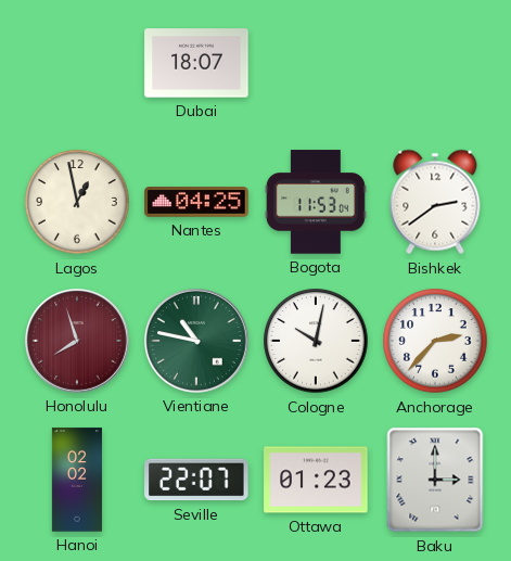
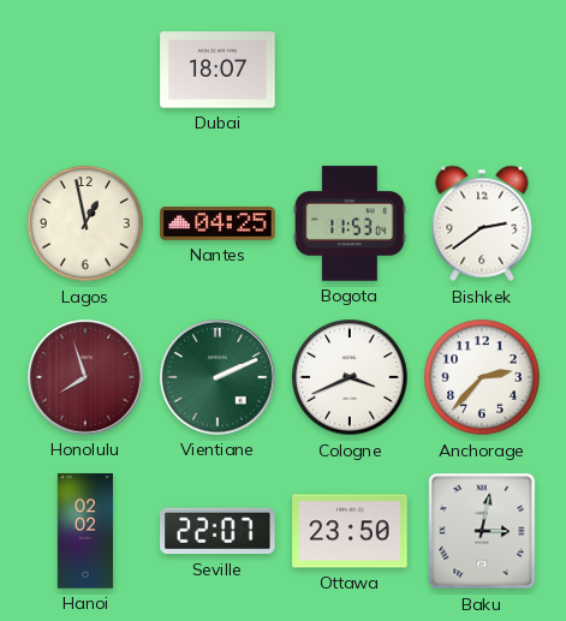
Vientiane: 10:47 -> 2:11
Cologne: 10:02 -> 3:41
Ottawa: 01:23 -> 23:50
Baku: 3:00 -> 3:02
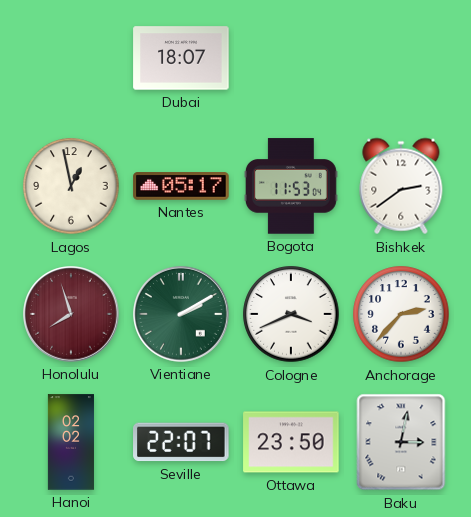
Nantes: 04:25 -> 05:17
Vientiane: 2:11 -> 2:10
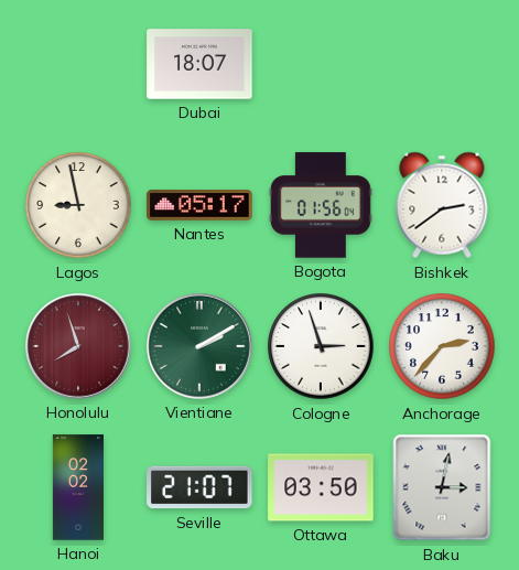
Lagos: 12:58 -> 8:58
Bogota: 11:53 -> 01:56
Cologne: 3:41 -> 2:57
Seville: 22:07 -> 21:07
Ottawa: 23:50 -> 03:50
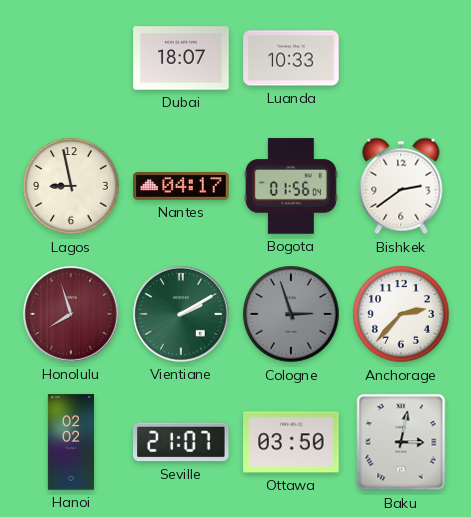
Luanda: none -> 10:33
Nantes: 05:17 -> 04:17
Cologne dial: white -> grey
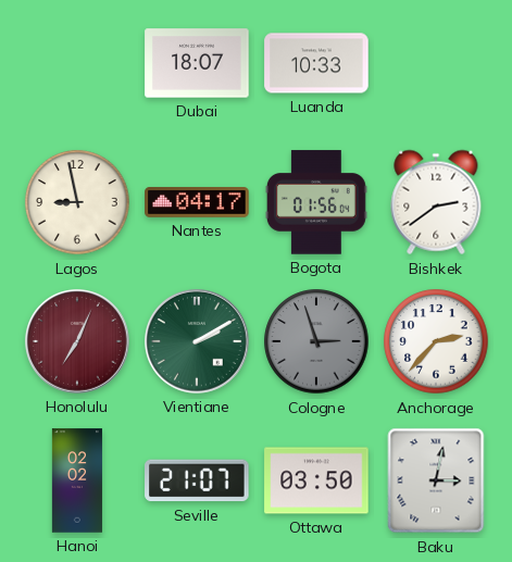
Honolulu: 7:57 -> 7:04
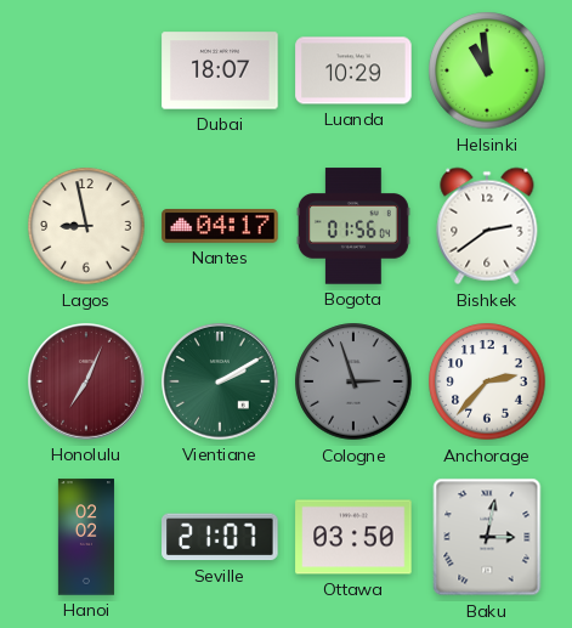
Luanda: 10:33 -> 10:29
Helsinki: none -> 10:59
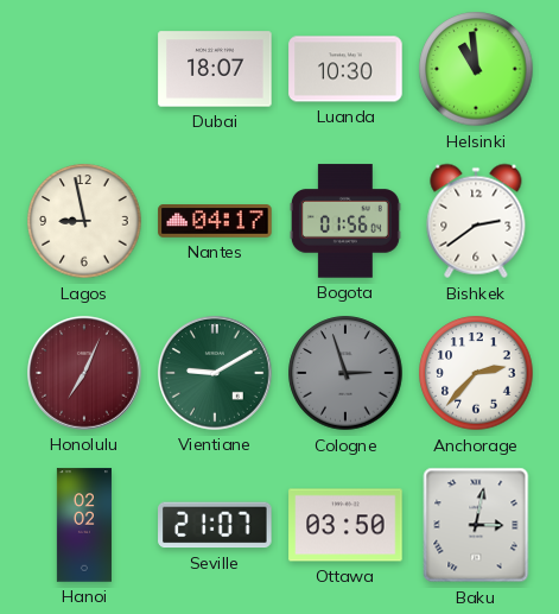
Luanda: 10:29 -> 10:30
Vientiane: 2:10 -> 9:10
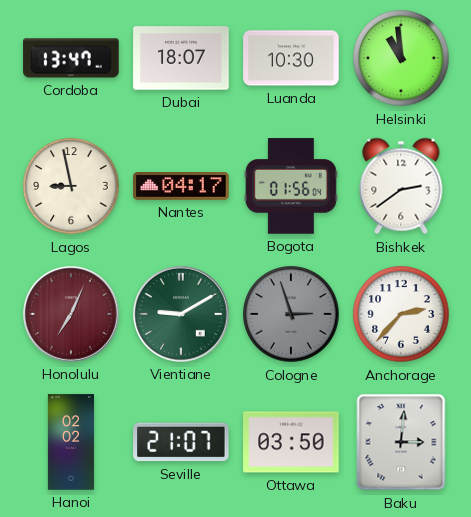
Cordoba: none -> 13:47
Baku: 3:02 -> 3:01
